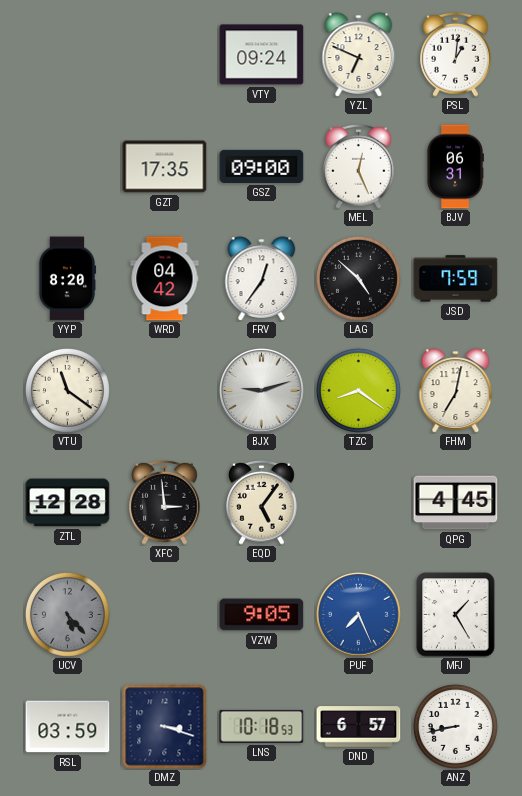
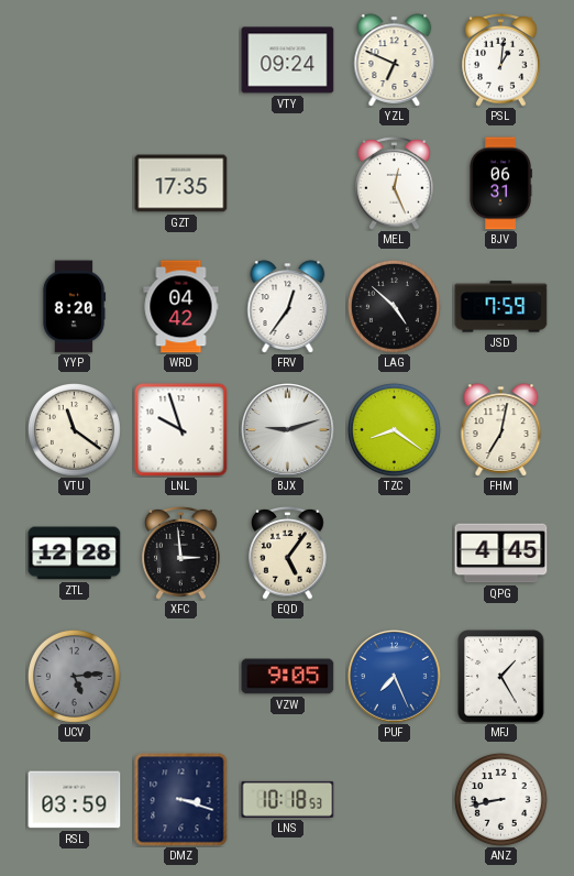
GSZ: 09:00 -> none
LNL: none -> 9:57
UCV: 5:23 -> 5:14
DND: 6:57 -> none
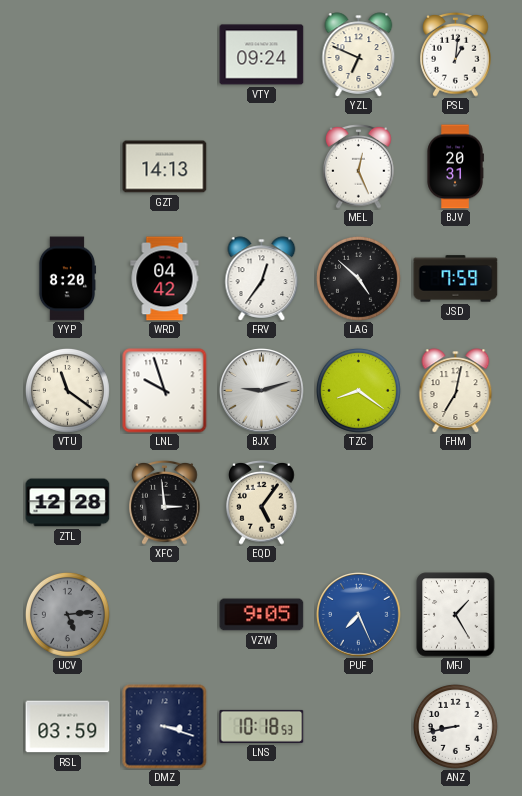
GZT: 17:35 -> 14:13
BJV: 06:31 -> 20:31
QPG: 4:45 -> none
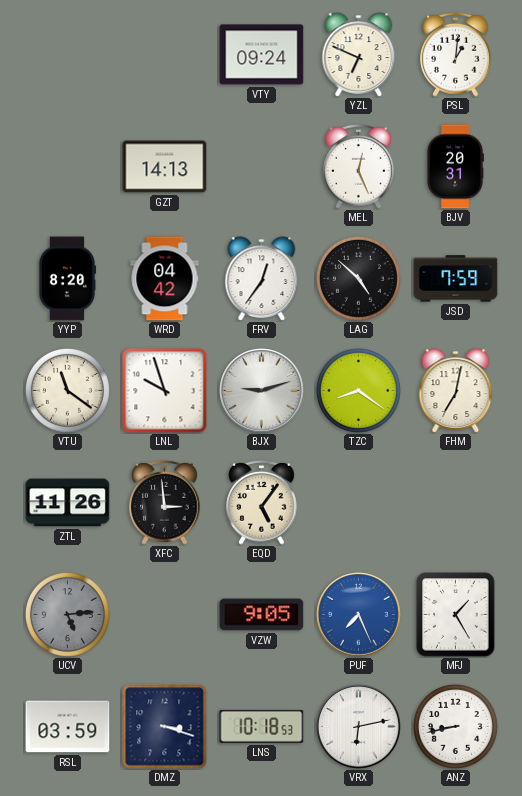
ZTL: 12:28 -> 11:26
VRX: none -> 6:13
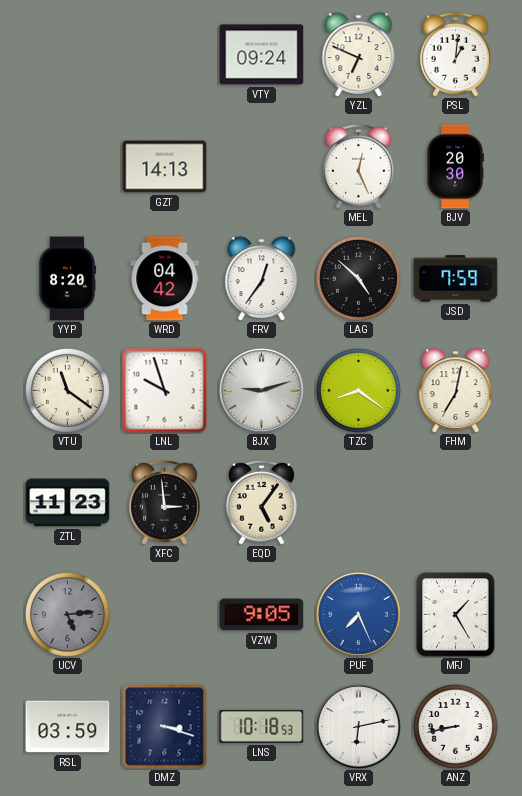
BJV: 20:31 -> 20:30
ZTL: 11:26 -> 11:23
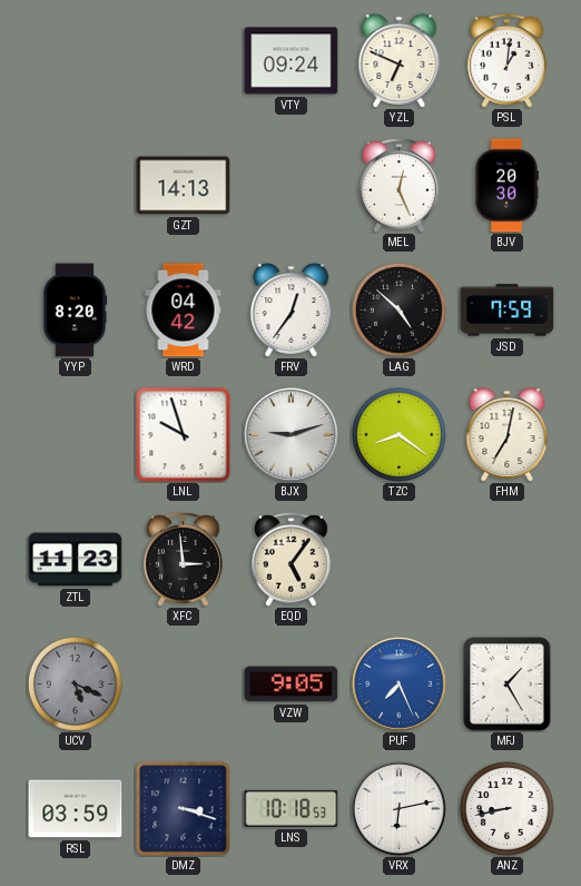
VTU: 11:21 -> none
UCV: 5:14 -> 5:19
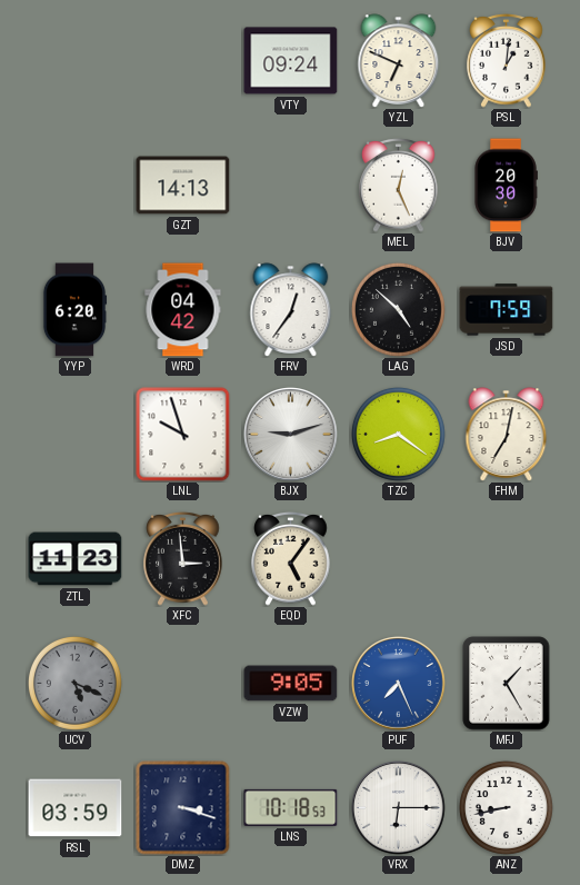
YYP: 8:20 -> 6:20
VRX: 6:13 -> 6:15
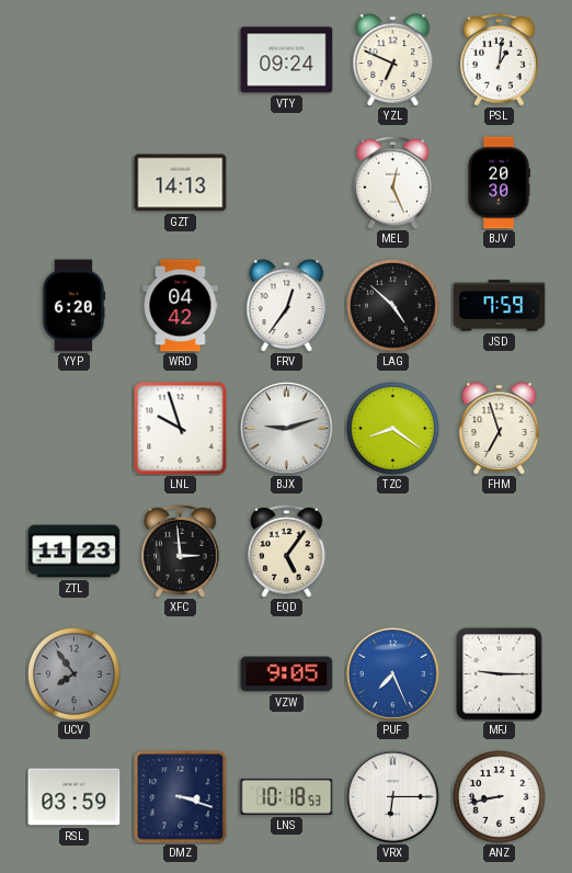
FHM: 7:02 -> 6:57
UCV: 5:19 -> 7:54
MFJ: 1:25 -> 9:15
